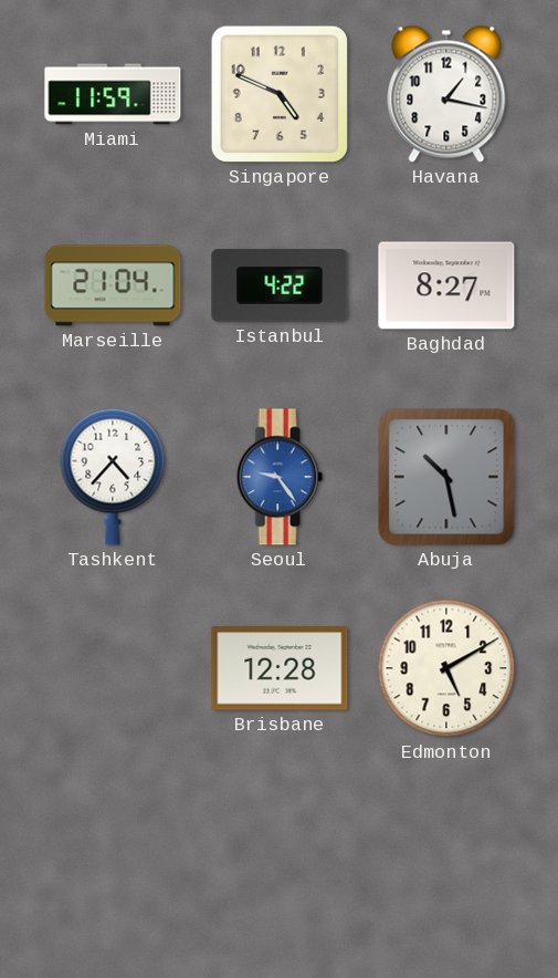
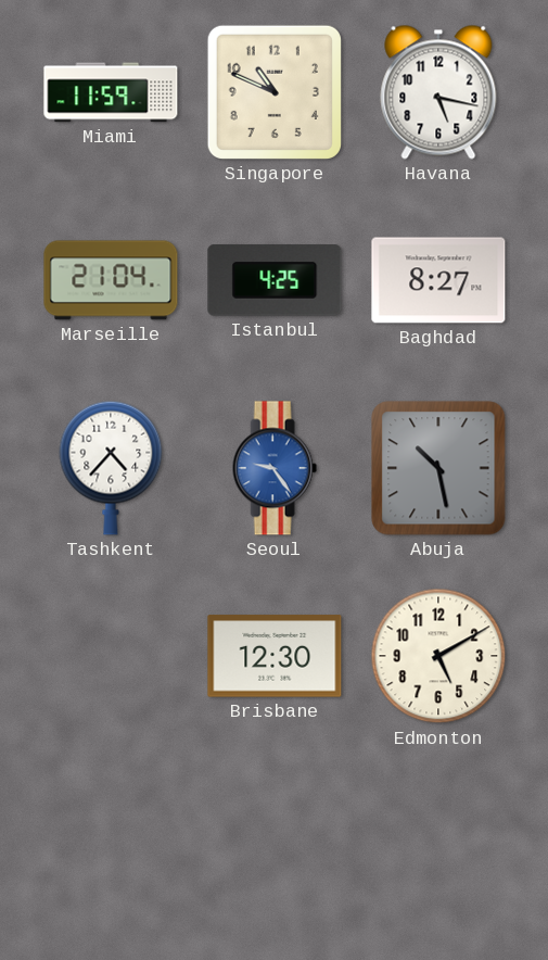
Singapore: 4:49 -> 10:49
Havana: 1:17 -> 5:17
Istanbul: 4:22 -> 4:25
Brisbane: 12:28 -> 12:30
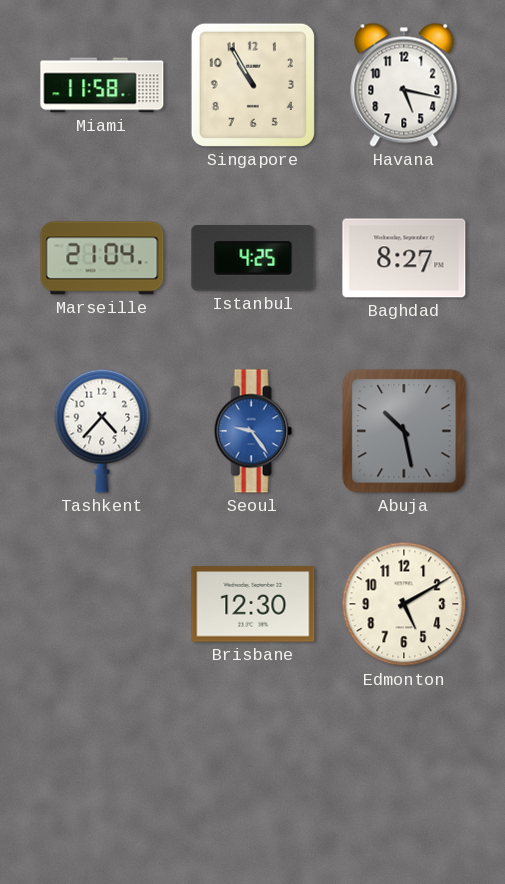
Miami: 11:59 -> 11:58
Singapore: 10:49 -> 10:55
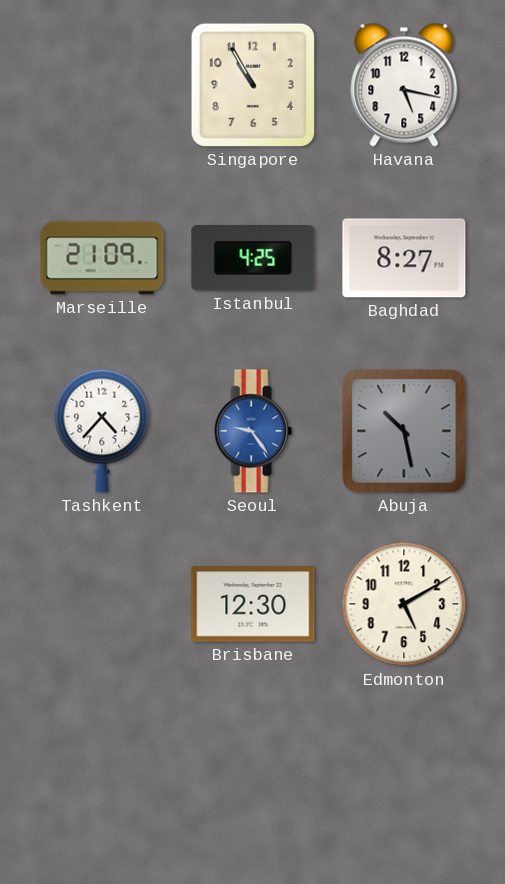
Miami: 11:58 -> none
Marseille: 21:04 -> 21:09
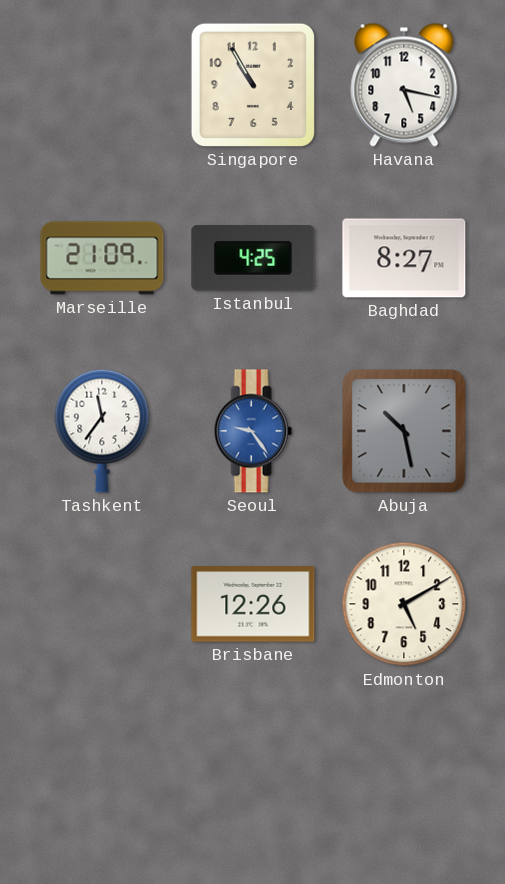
Tashkent: 4:37 -> 11:36
Brisbane: 12:30 -> 12:26
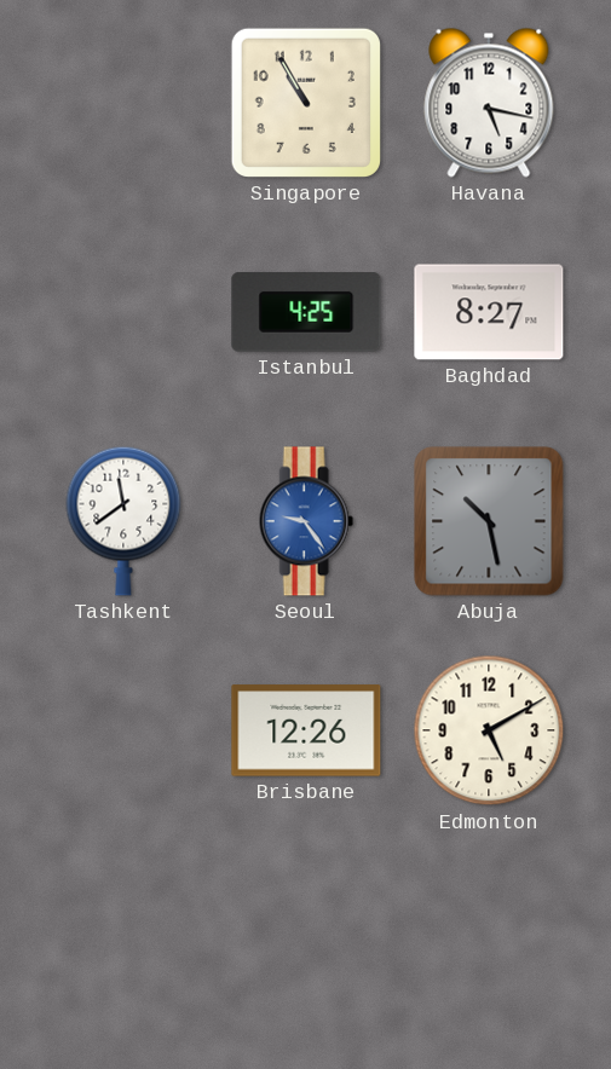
Marseille: 21:09 -> none
Tashkent: 11:36 -> 11:39
